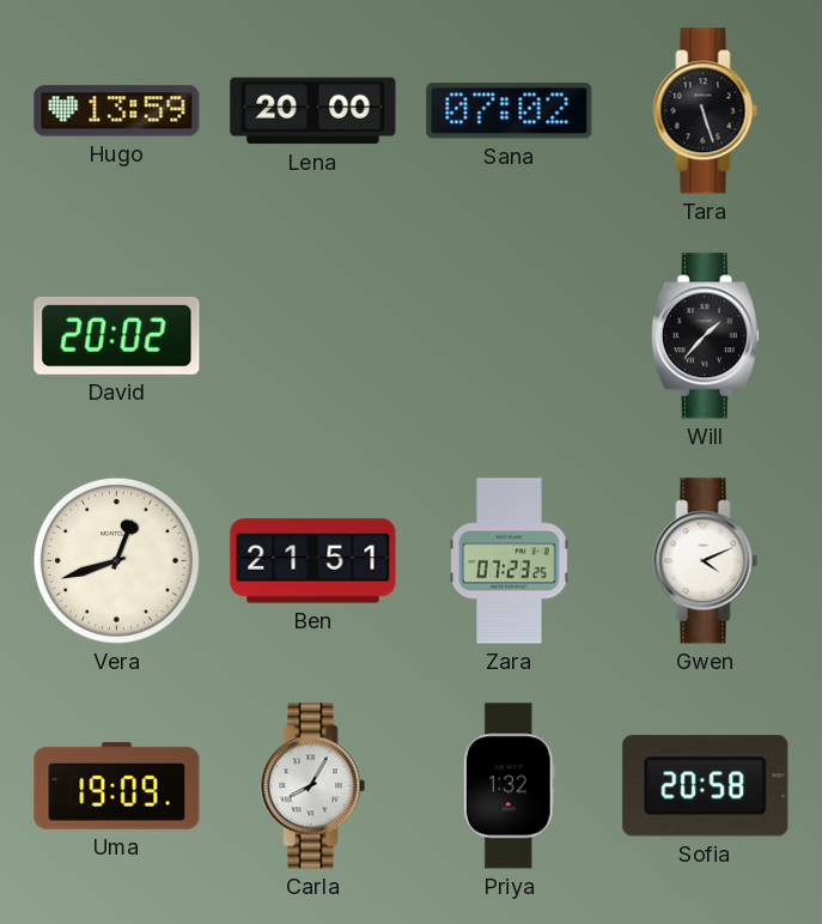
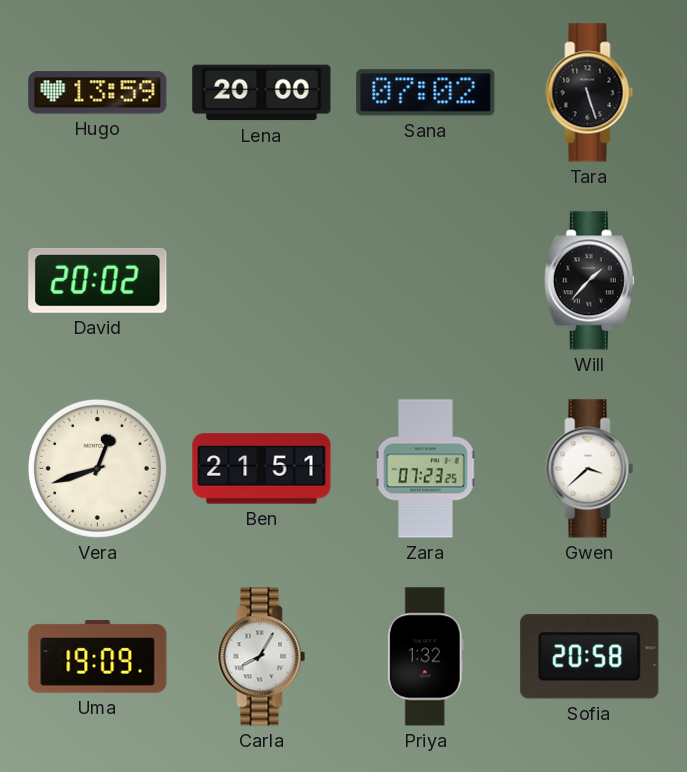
Gwen: 4:11 -> 3:38
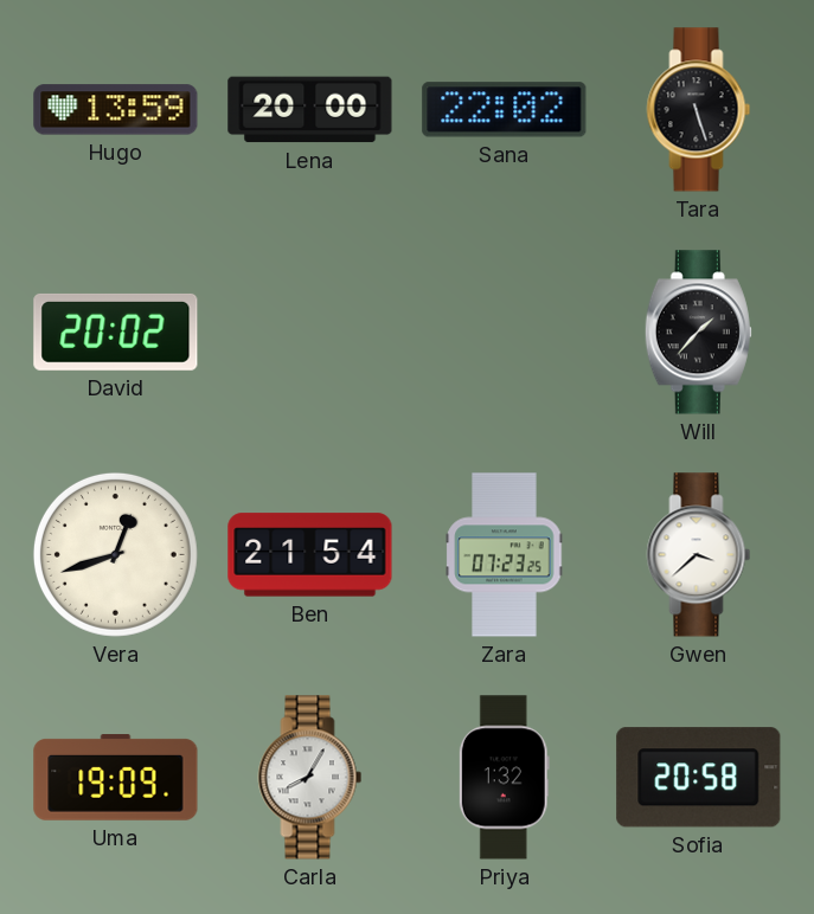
Sana: 07:02 -> 22:02
Ben: 21:51 -> 21:54
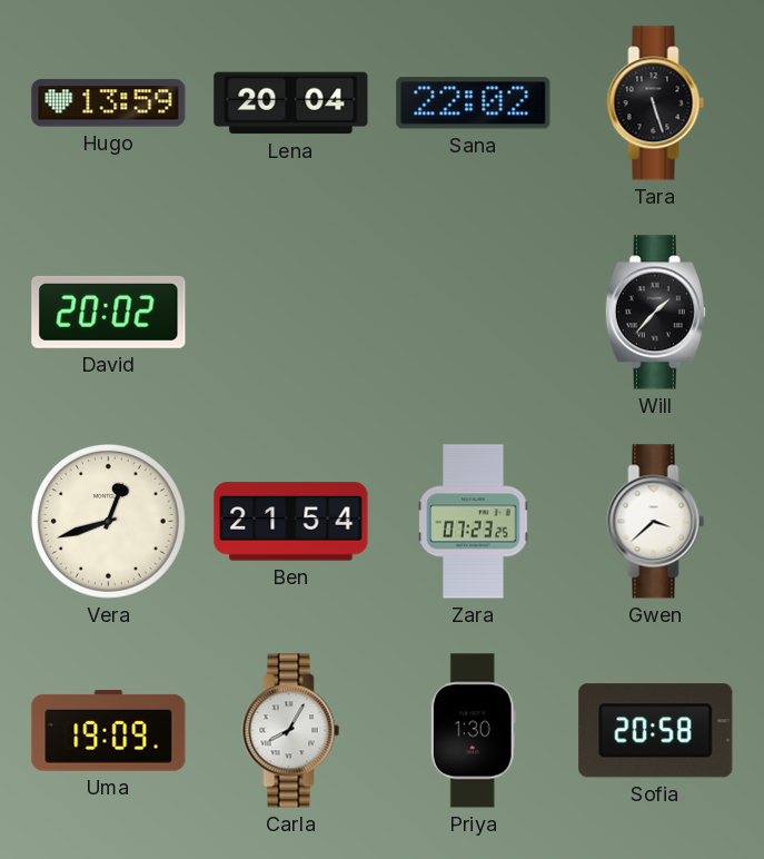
Lena: 20:00 -> 20:04
Priya: 1:32 -> 1:30
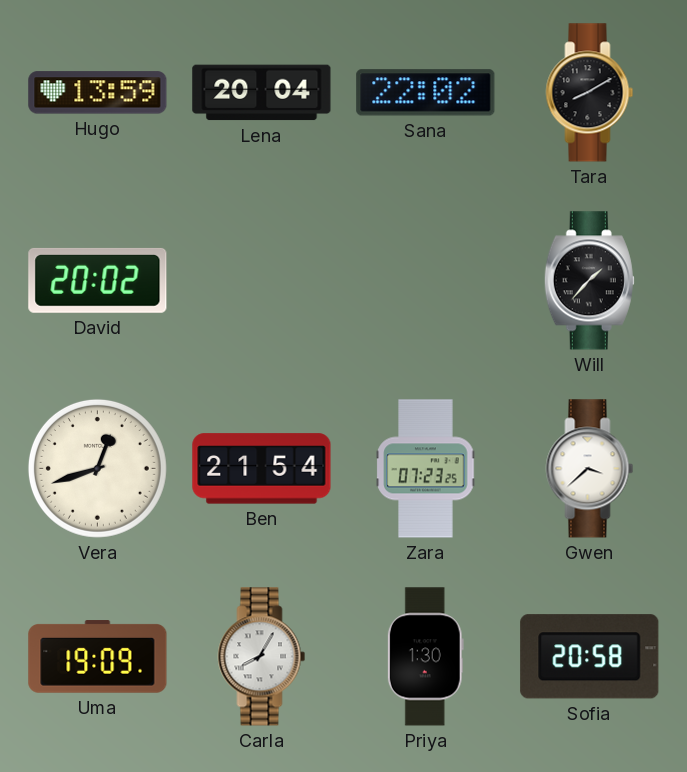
Tara: 5:27 -> 8:10
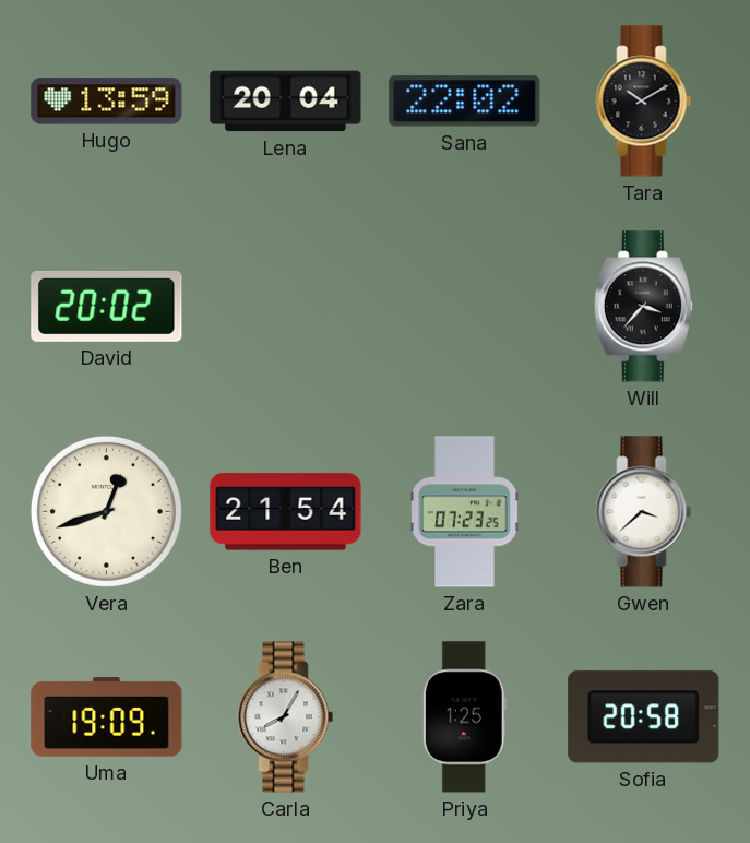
Tara: 8:10 -> 10:10
Will: 1:37 -> 3:37
Priya: 1:30 -> 1:25
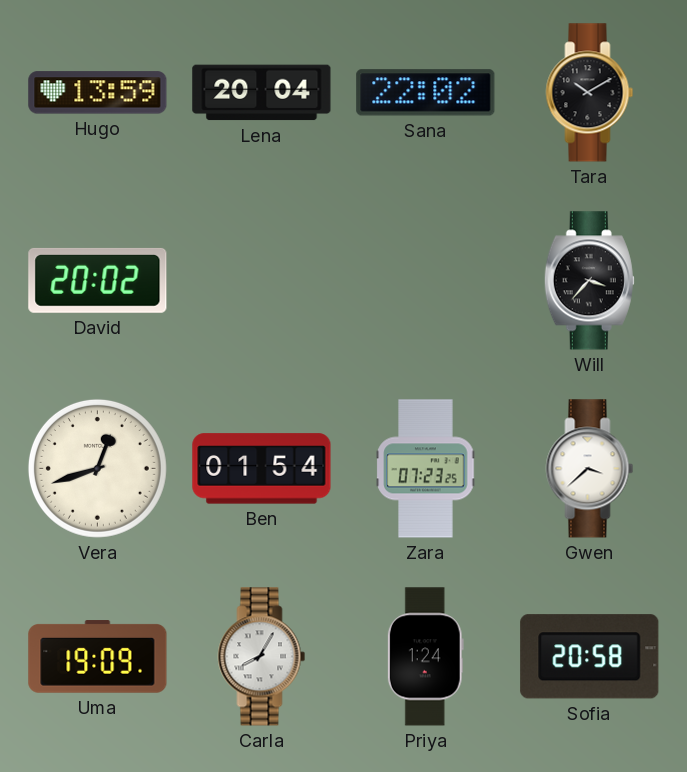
Ben: 21:54 -> 01:54
Priya: 1:25 -> 1:24
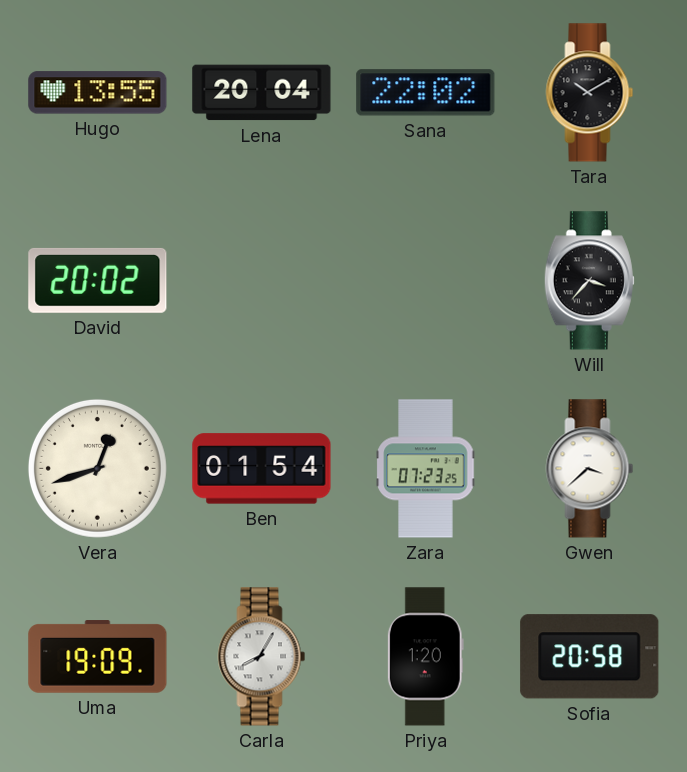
Hugo: 13:59 -> 13:55
Priya: 1:24 -> 1:20
